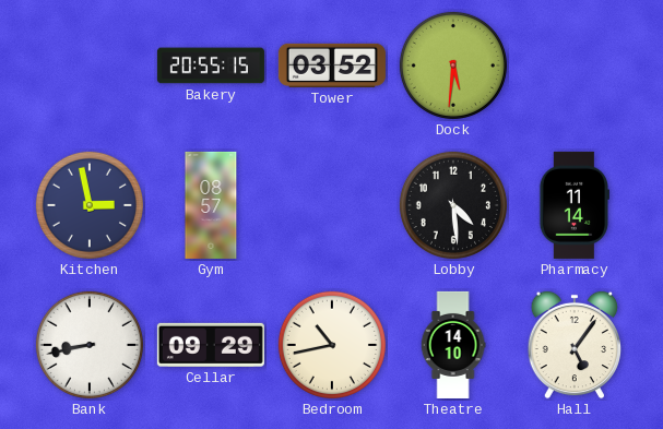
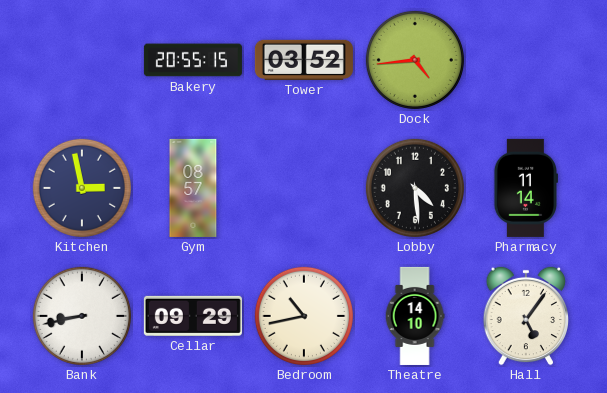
Dock: 5:31 -> 4:44
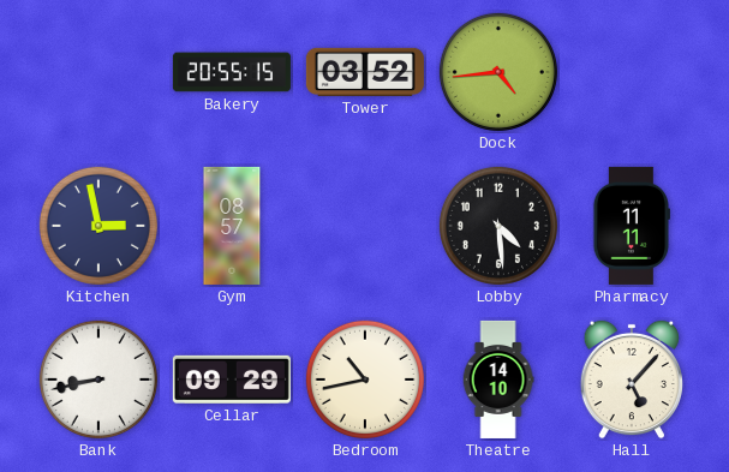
Pharmacy: 11:14 -> 11:11
Hall: 5:06 -> 5:07
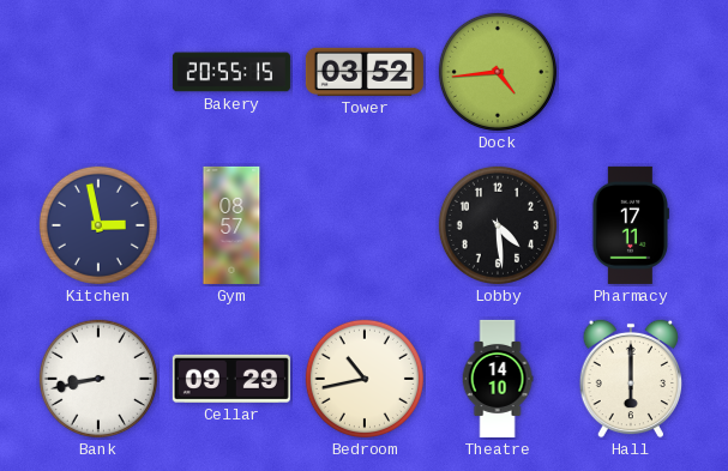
Pharmacy: 11:11 -> 17:11
Hall: 5:07 -> 6:00
